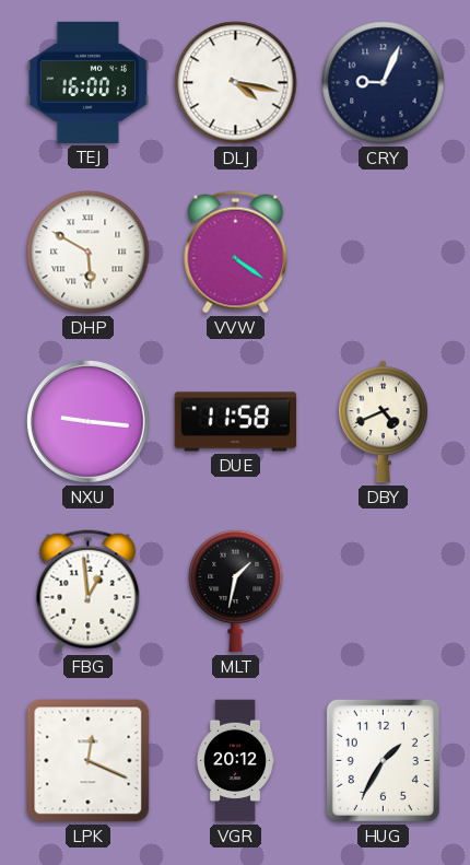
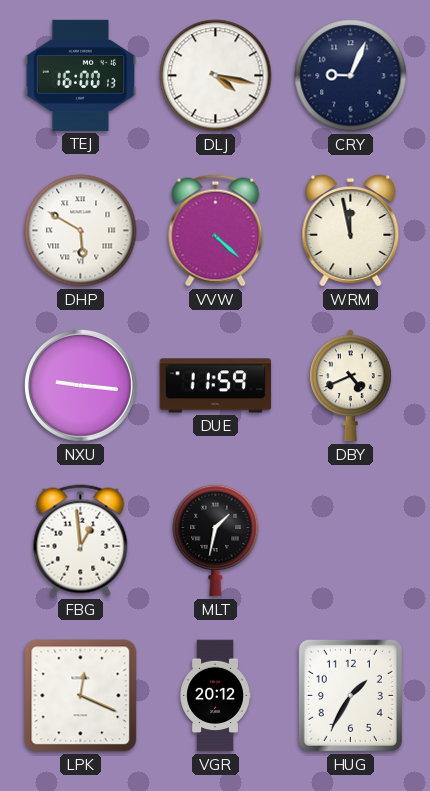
VVW: 4:21 -> 4:22
WRM: none -> 11:58
DUE: 11:58 -> 11:59
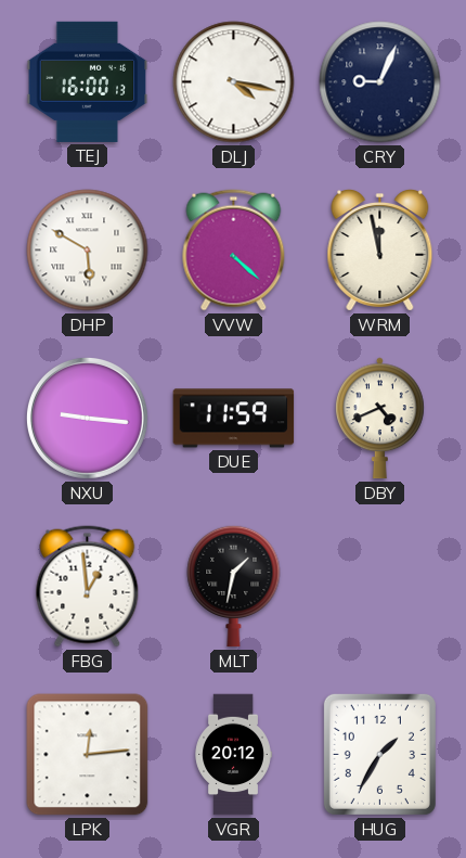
LPK: 12:19 -> 12:14
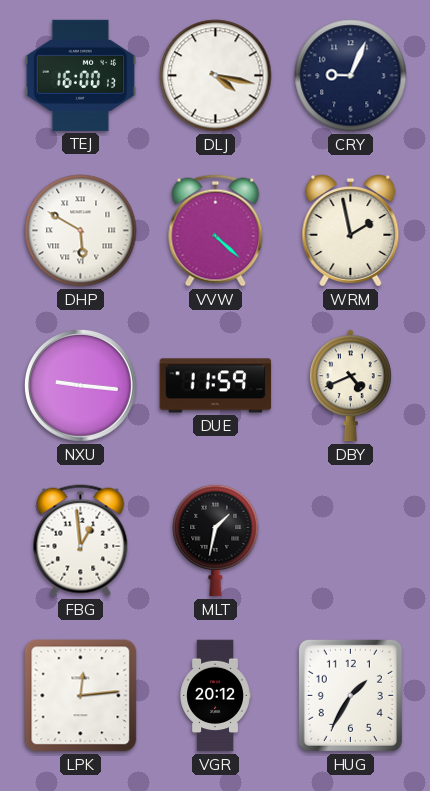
WRM: 11:58 -> 1:58
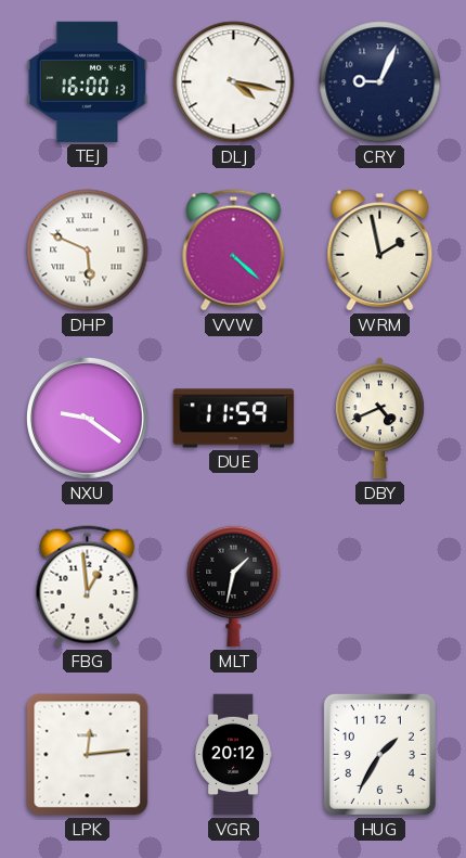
DHP: 5:50 -> 5:49
NXU: 9:16 -> 9:21
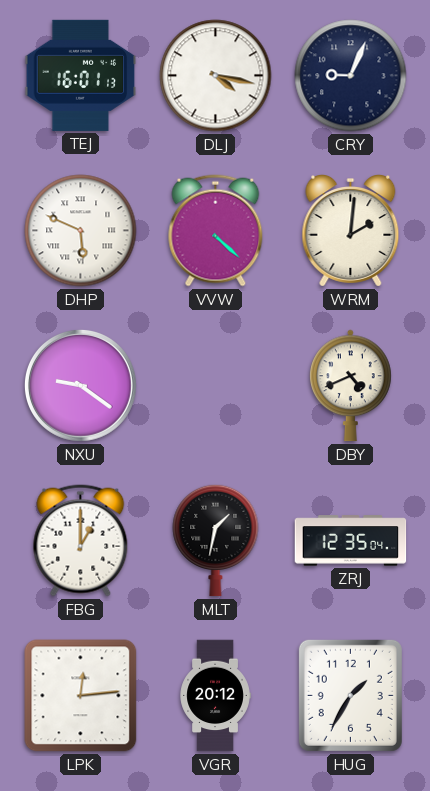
TEJ: 16:00 -> 16:01
WRM: 1:58 -> 2:01
DUE: 11:59 -> none
FBG: 12:59 -> 1:00
ZRJ: none -> 12:35
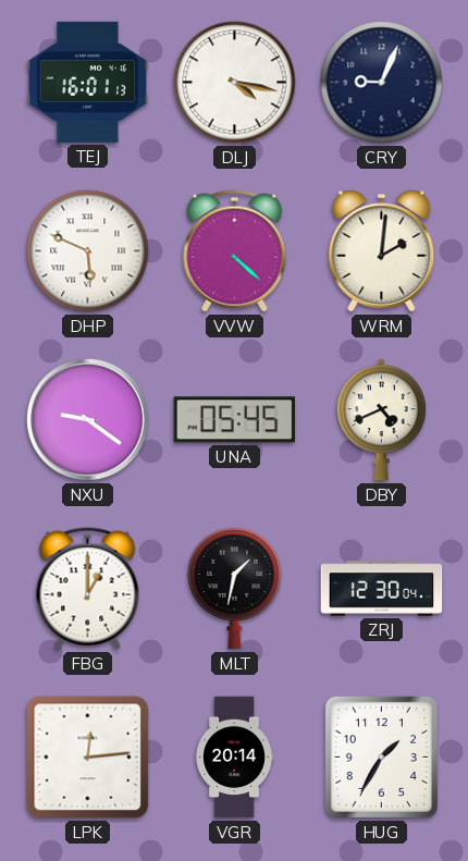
UNA: none -> 05:45
ZRJ: 12:35 -> 12:30
VGR: 20:12 -> 20:14
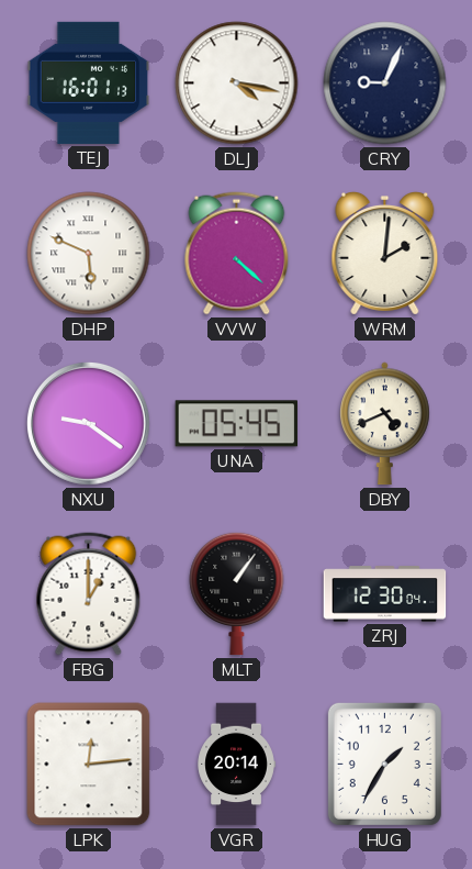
MLT: 1:32 -> 1:06
